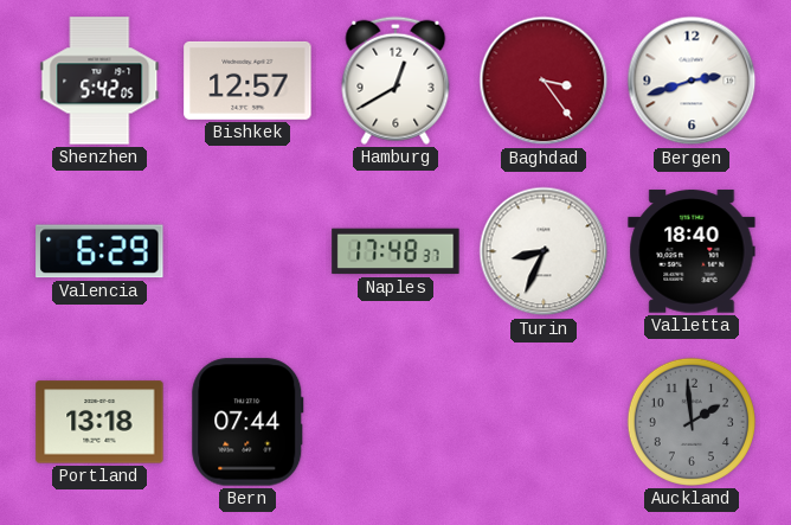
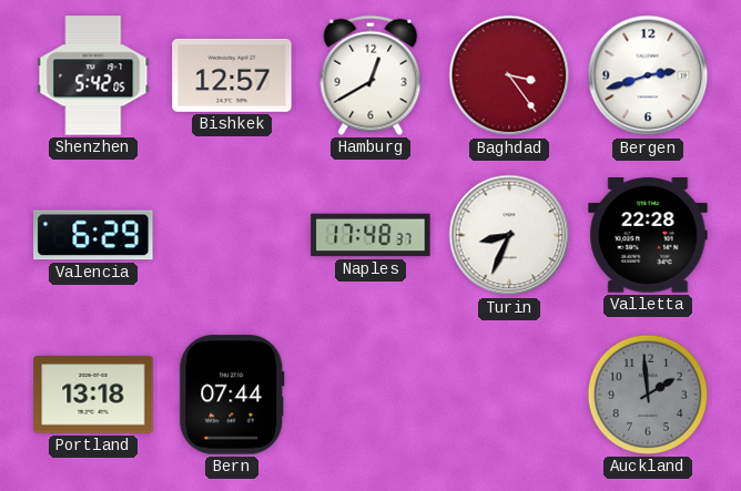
Valletta: 18:40 -> 22:28
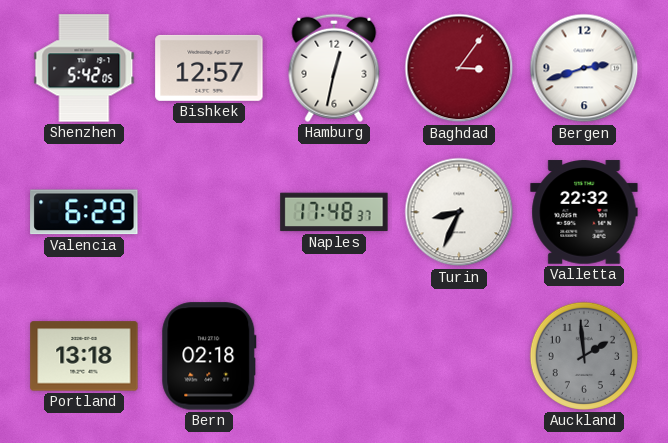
Hamburg: 12:40 -> 12:32
Baghdad: 3:24 -> 3:06
Valletta: 22:28 -> 22:32
Bern: 07:44 -> 02:18
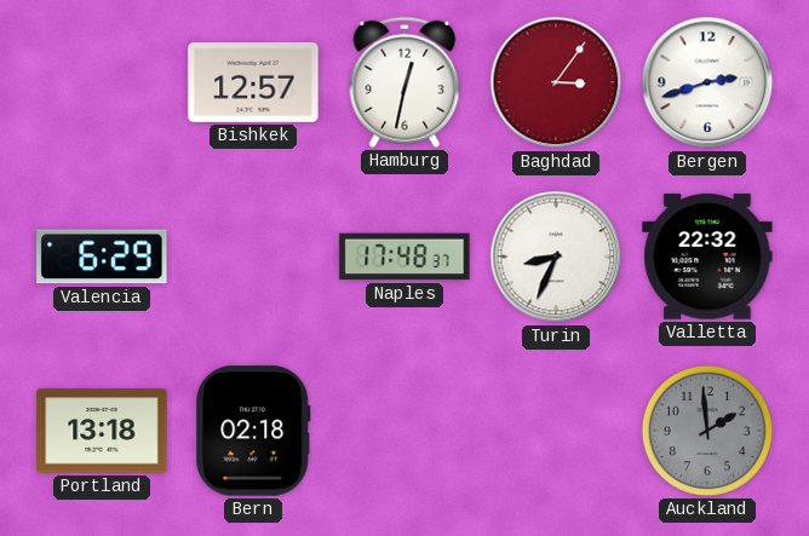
Shenzhen: 5:42 -> none
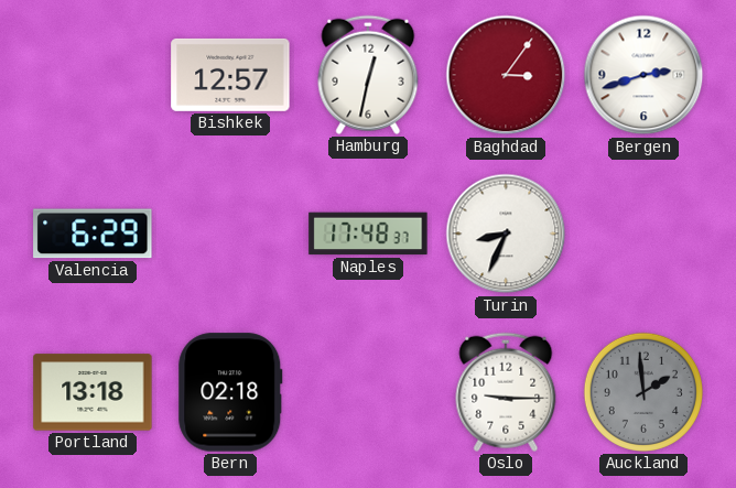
Valletta: 22:32 -> none
Oslo: none -> 9:15
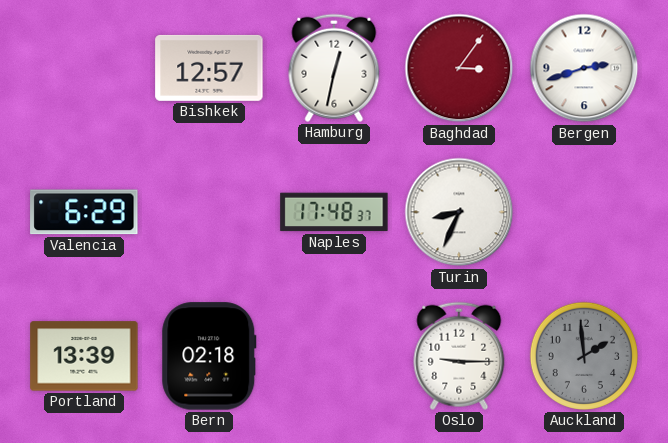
Portland: 13:18 -> 13:39
